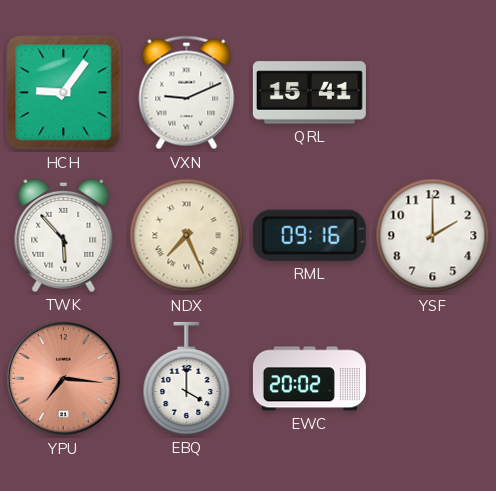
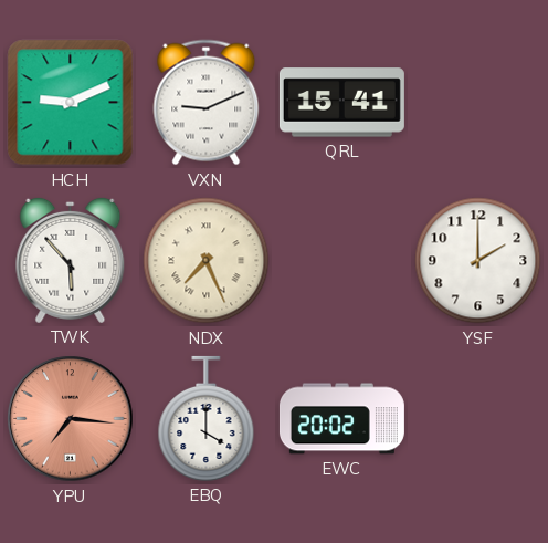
HCH: 9:06 -> 9:11
RML: 09:16 -> none
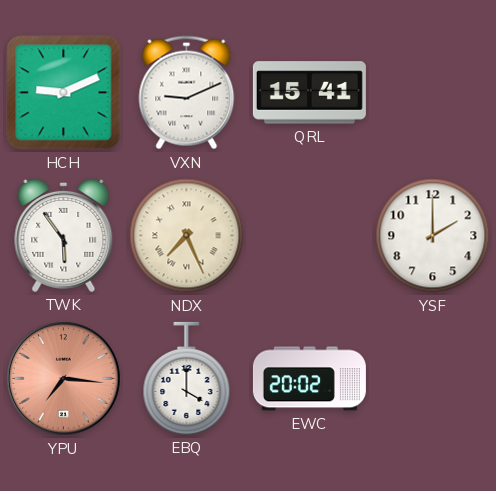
TWK: 5:53 -> 5:54
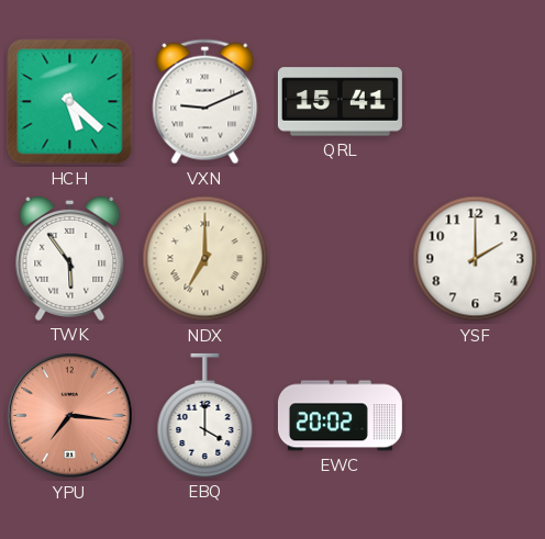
HCH: 9:11 -> 5:22
NDX: 7:26 -> 7:00
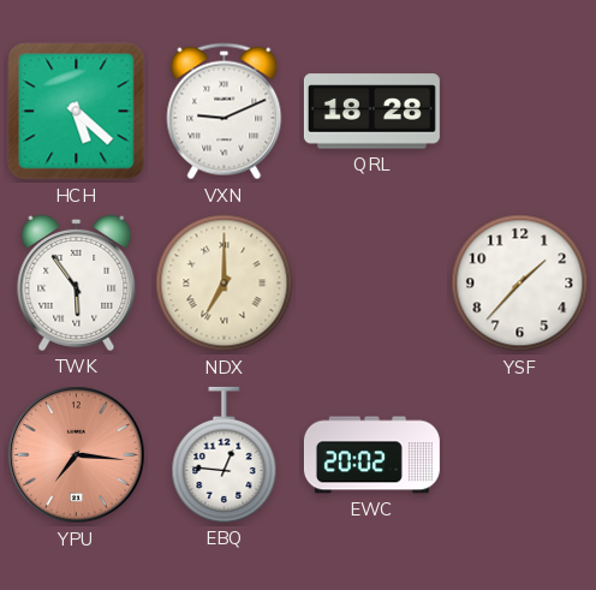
QRL: 15:41 -> 18:28
YSF: 2:00 -> 1:37
EBQ: 4:00 -> 12:46
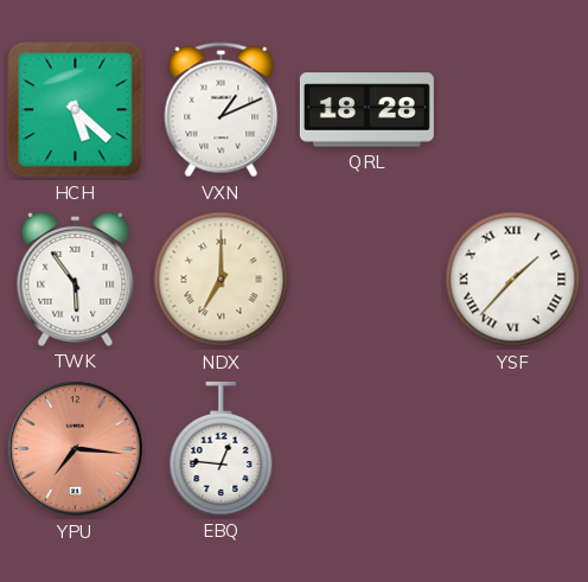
VXN: 9:11 -> 1:11
YSF numerals: Arabic -> Roman
EWC: 20:02 -> none
